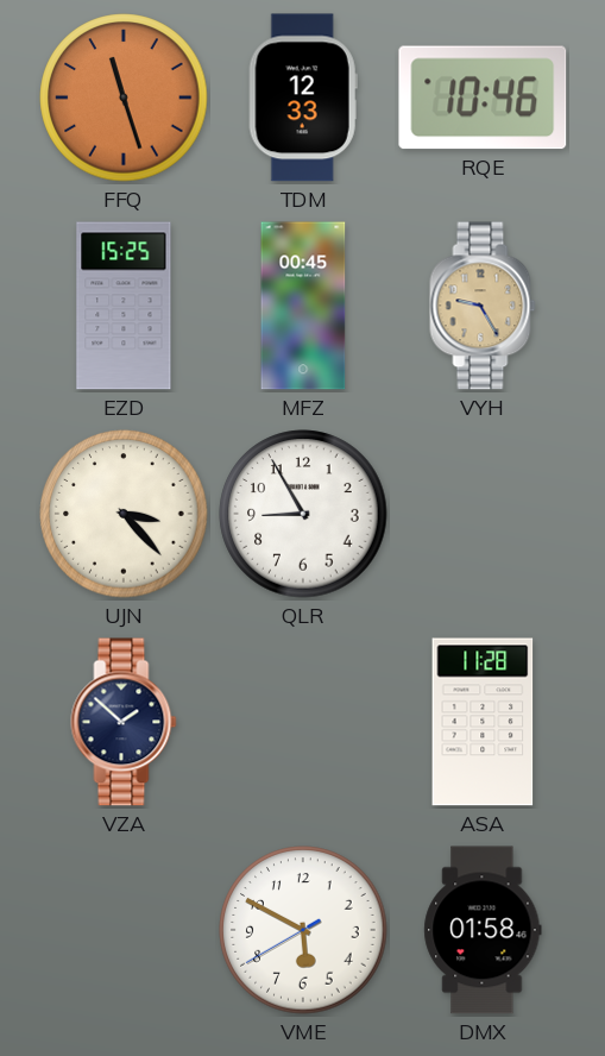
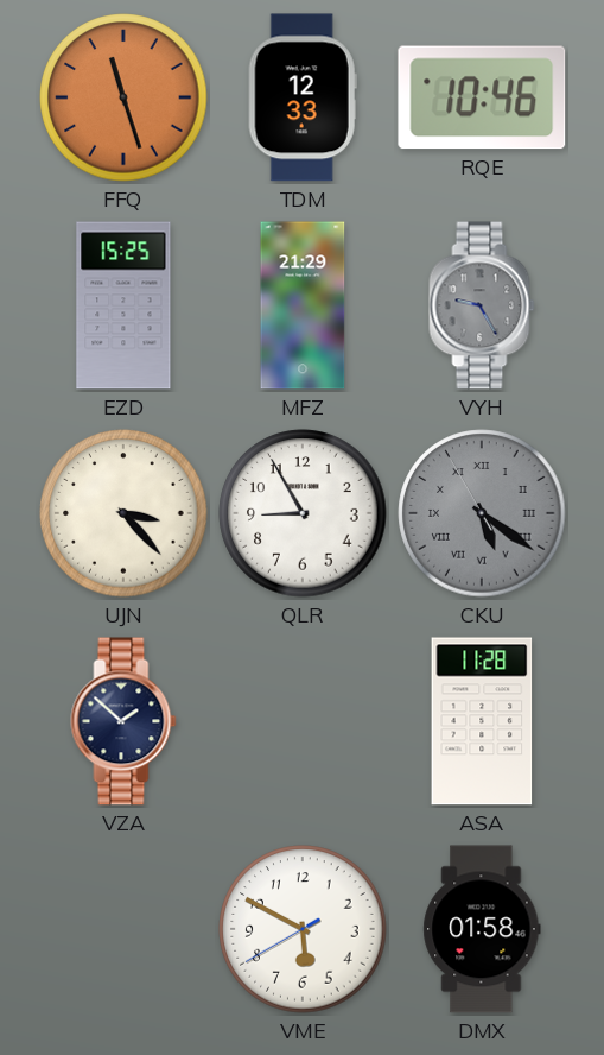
MFZ: 00:45 -> 21:29
VYH dial: champagne -> grey
CKU: none -> 5:20
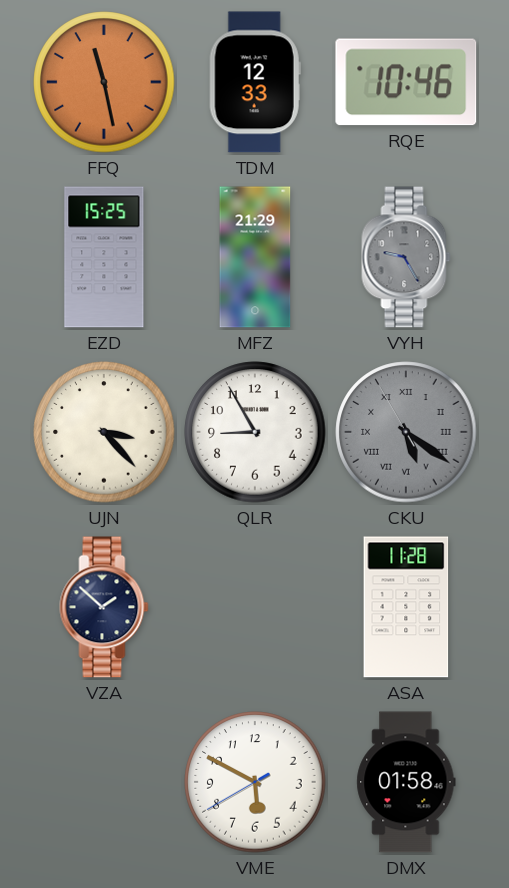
FFQ: 11:27 -> 11:28
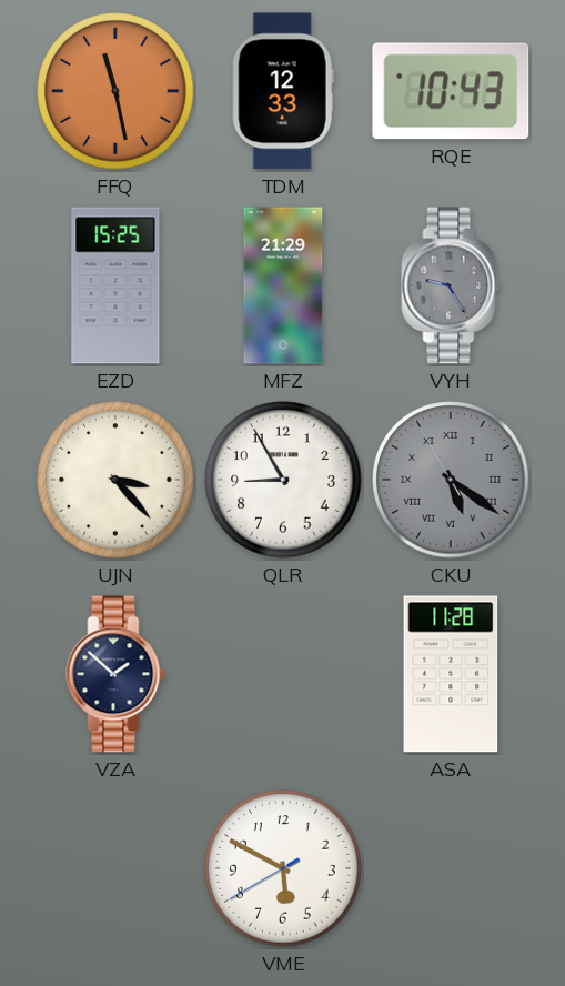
RQE: 10:46 -> 10:43
DMX: 01:58 -> none
